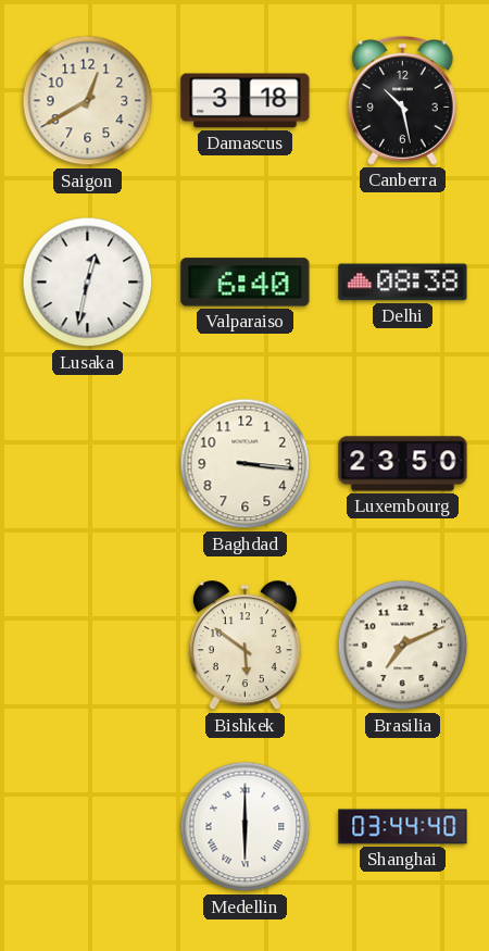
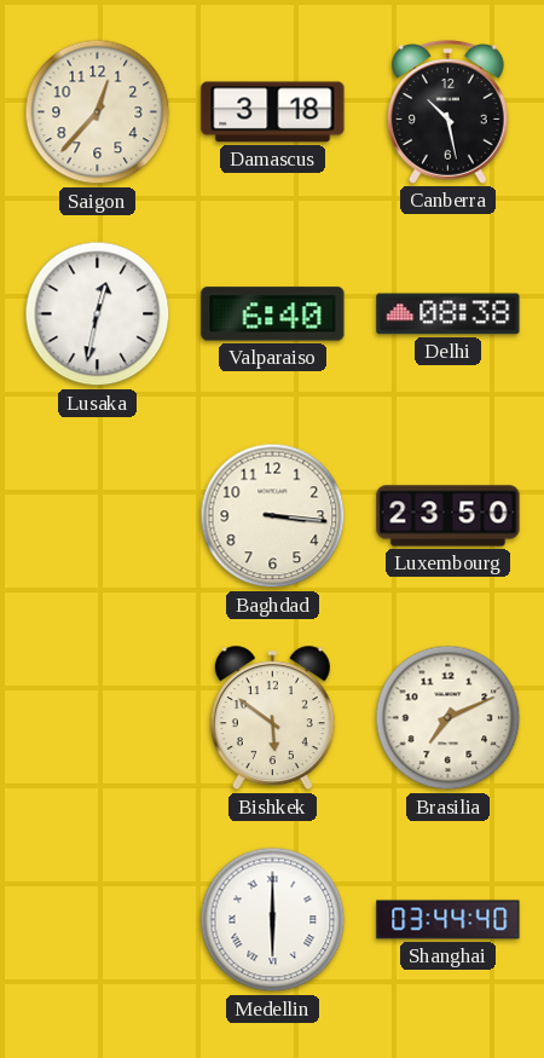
Saigon: 12:40 -> 12:37
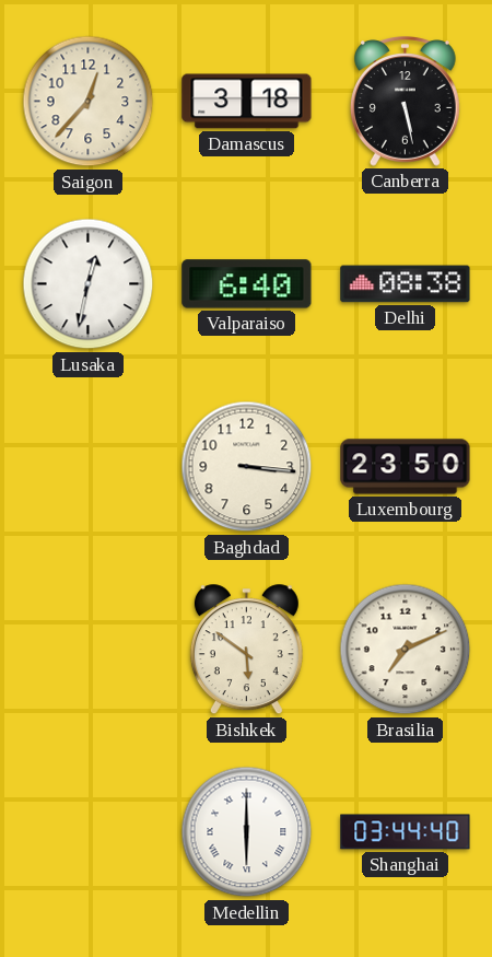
Canberra: 10:28 -> 5:28
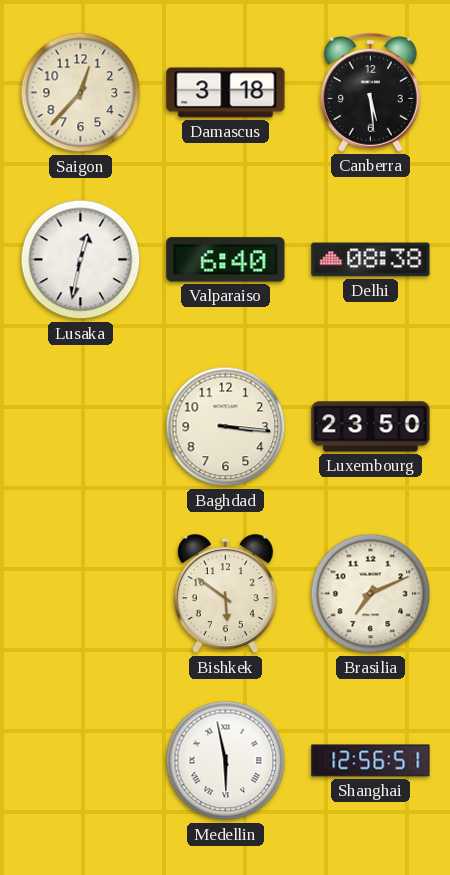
Canberra: 5:28 -> 5:29
Medellin: 6:00 -> 5:58
Shanghai: 03:44 -> 12:56
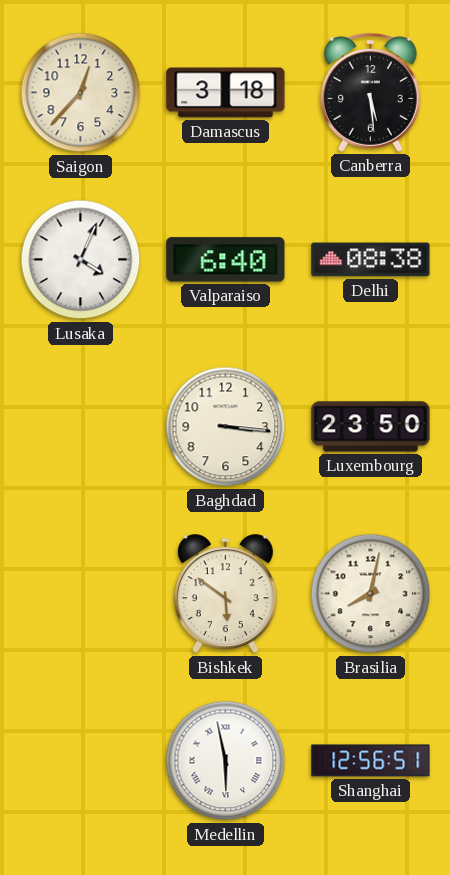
Lusaka: 12:32 -> 4:04
Brasilia: 7:11 -> 8:02
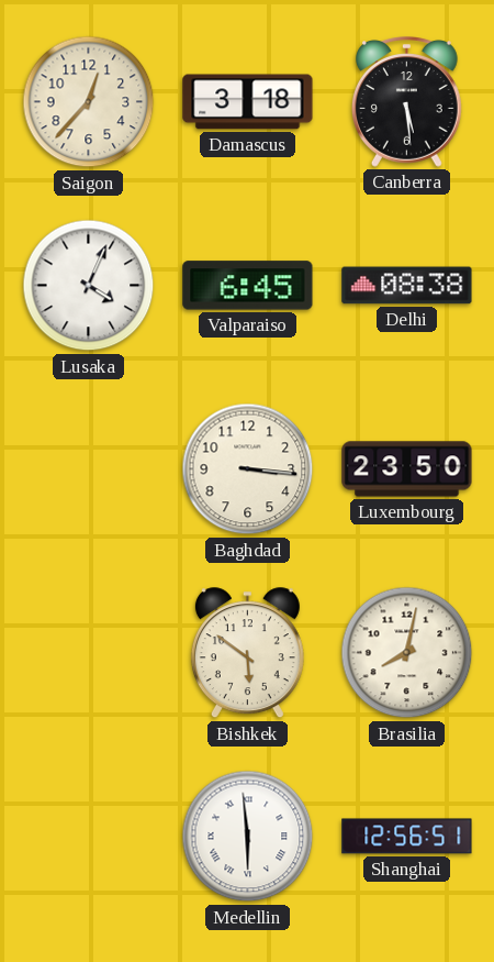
Valparaiso: 6:40 -> 6:45
Medellin: 5:58 -> 5:59
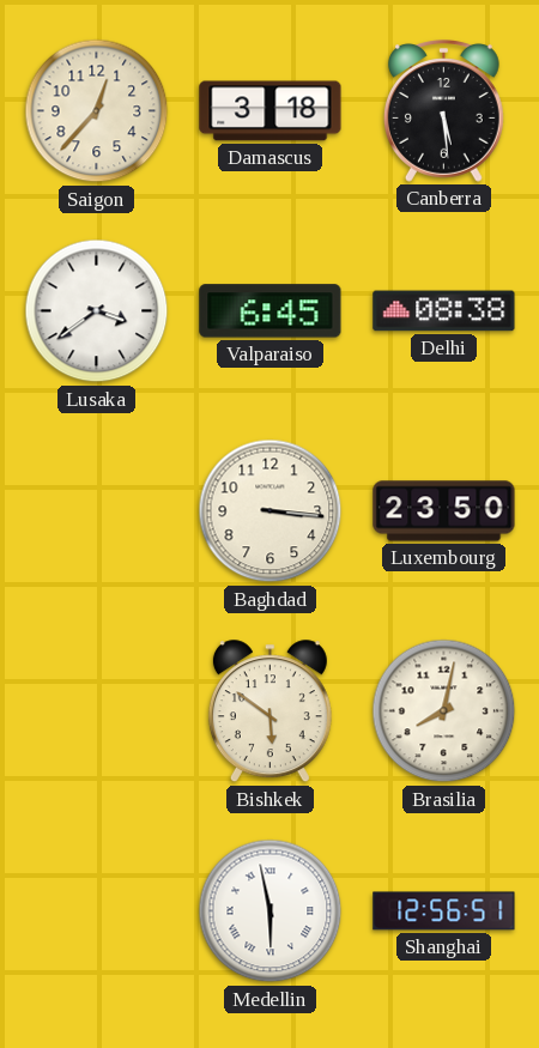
Lusaka: 4:04 -> 3:39
Medellin: 5:59 -> 5:58
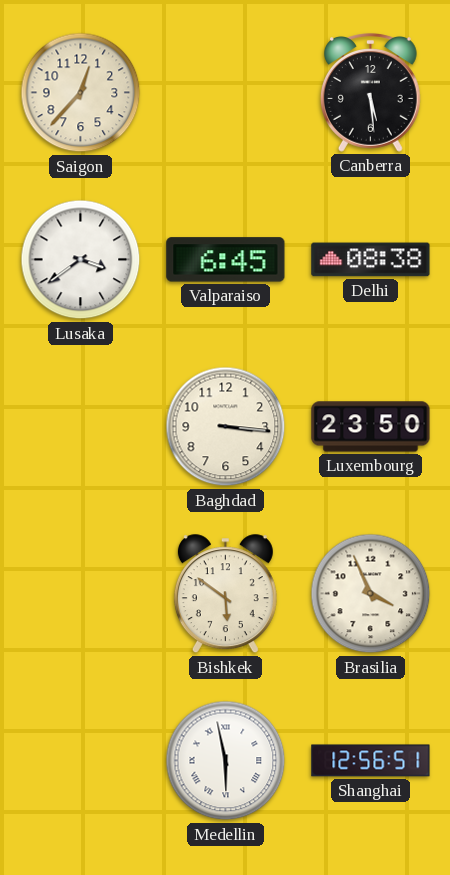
Damascus: 3:18 -> none
Brasilia: 8:02 -> 3:56
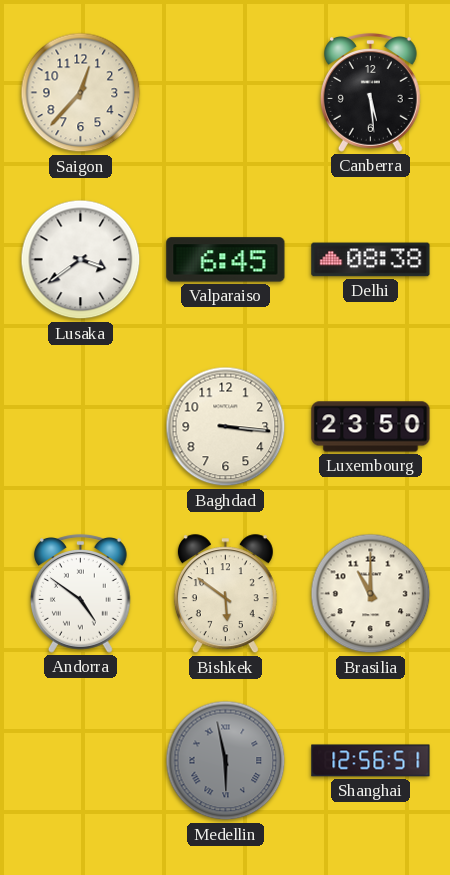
Andorra: none -> 4:51
Brasilia: 3:56 -> 11:00
Medellin dial: white -> grey
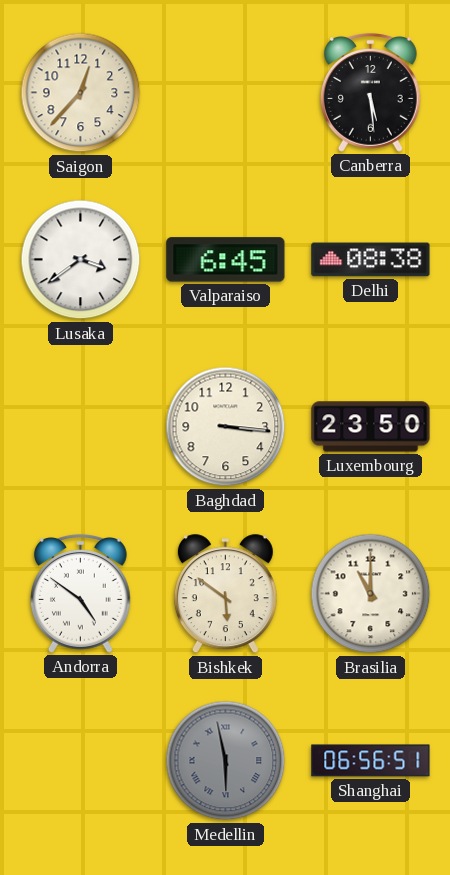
Shanghai: 12:56 -> 06:56
